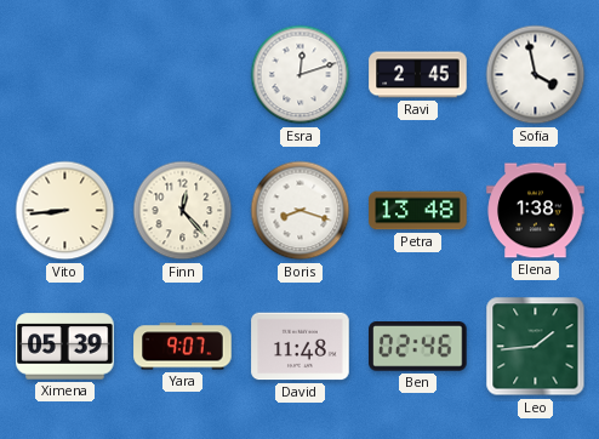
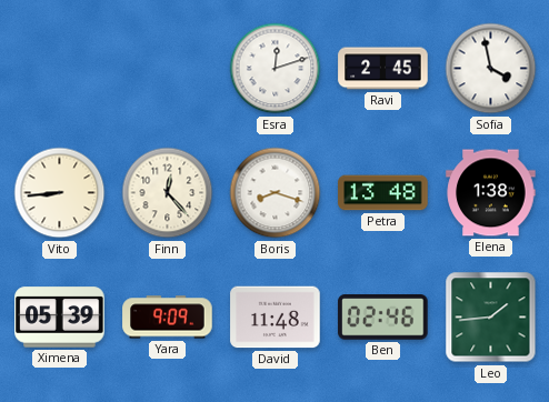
Yara: 9:07 -> 9:09
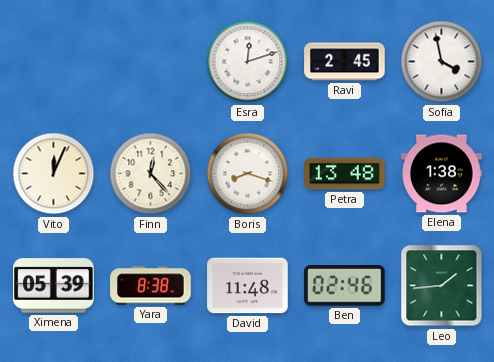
Vito: 8:44 -> 12:04
Yara: 9:09 -> 8:38
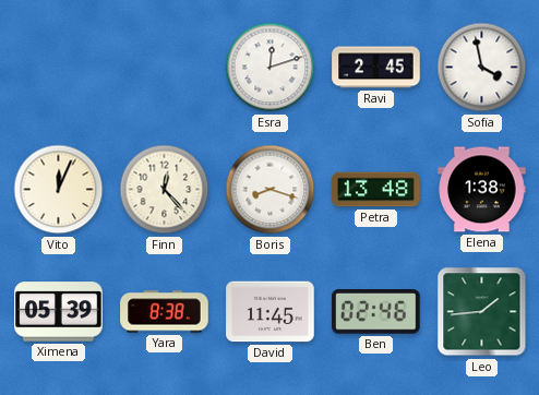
David: 11:48 -> 11:45
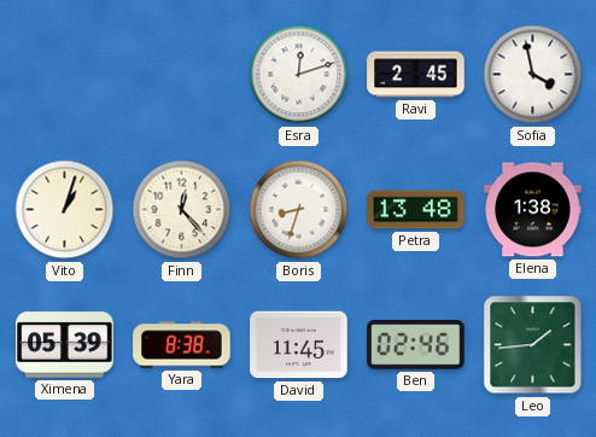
Vito: 12:04 -> 1:03
Boris: 8:18 -> 8:33
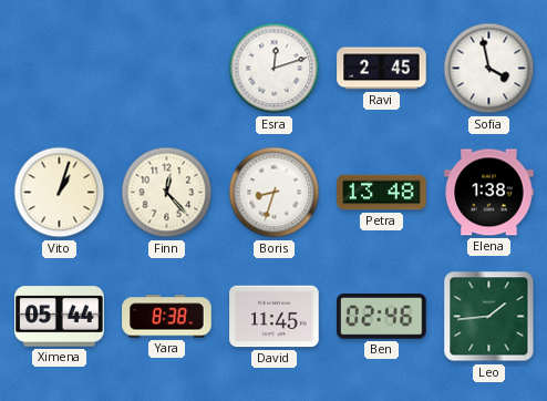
Ximena: 05:39 -> 05:44
